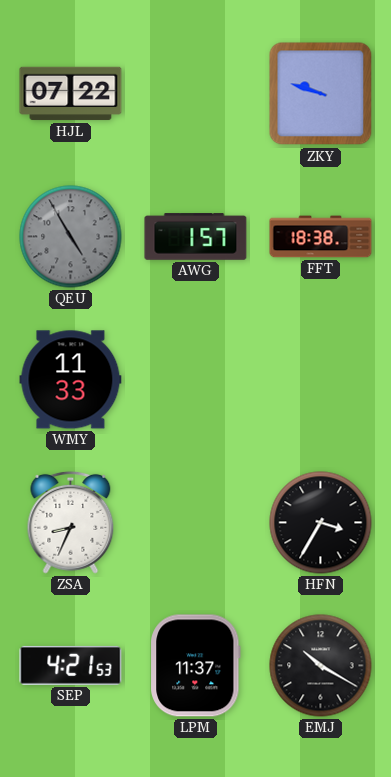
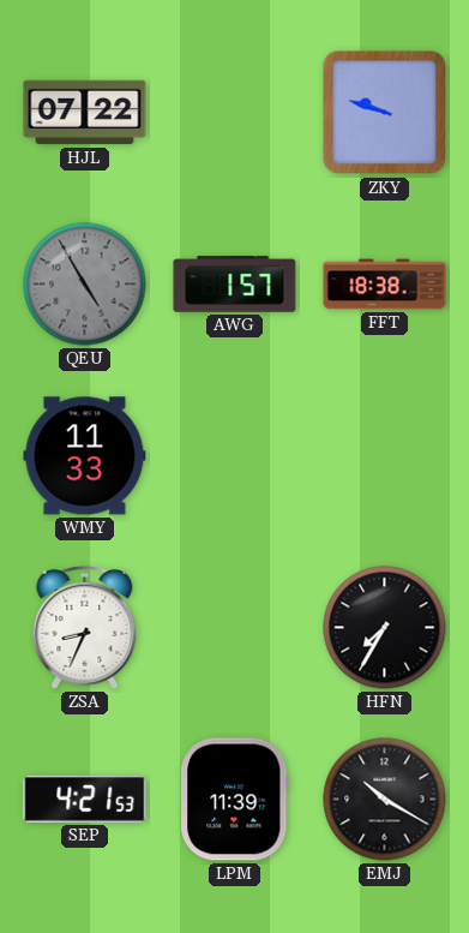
HFN: 3:35 -> 7:35
LPM: 11:37 -> 11:39
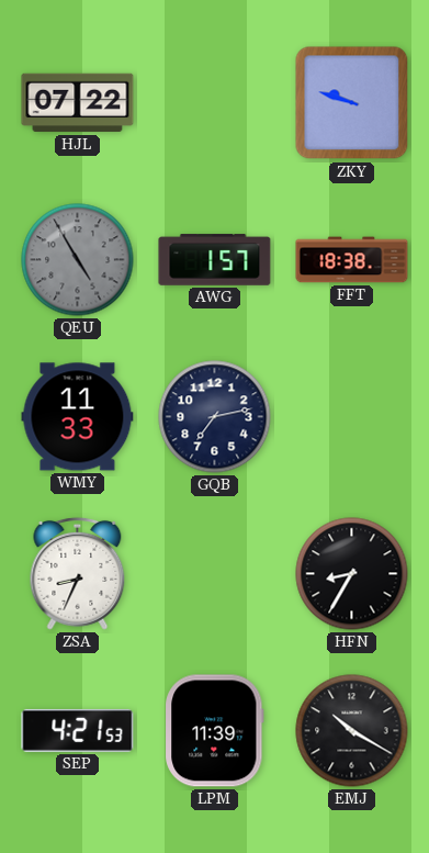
GQB: none -> 7:13
HFN: 7:35 -> 8:35
